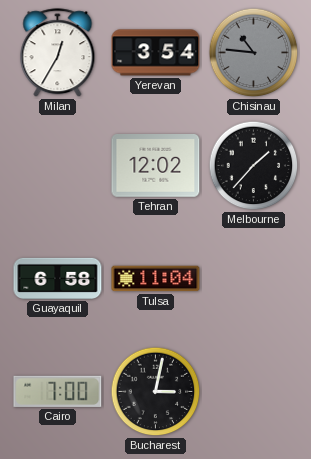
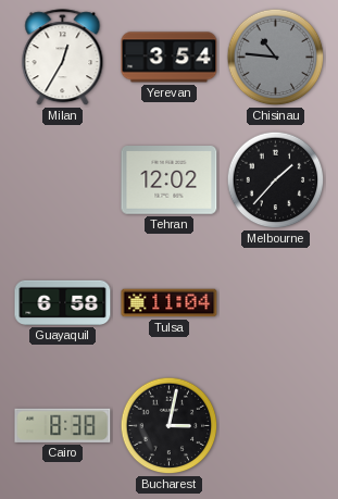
Cairo: 7:00 -> 8:38
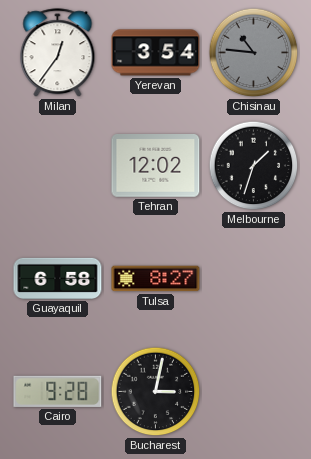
Milan: 12:35 -> 12:36
Melbourne: 1:37 -> 1:33
Tulsa: 11:04 -> 8:27
Cairo: 8:38 -> 9:28
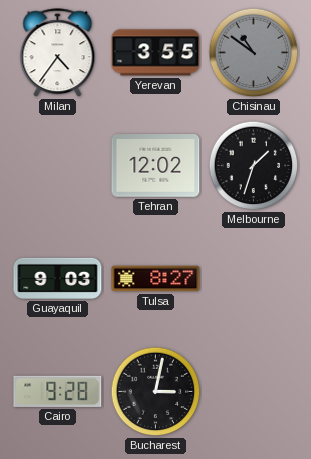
Milan: 12:36 -> 4:36
Yerevan: 3:54 -> 3:55
Chisinau: 10:46 -> 10:51
Guayaquil: 6:58 -> 9:03
